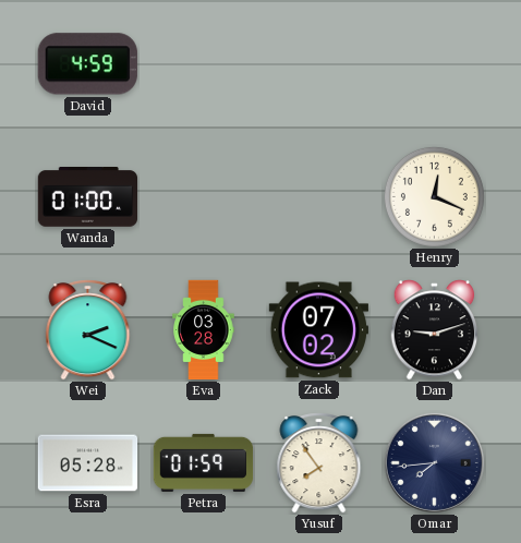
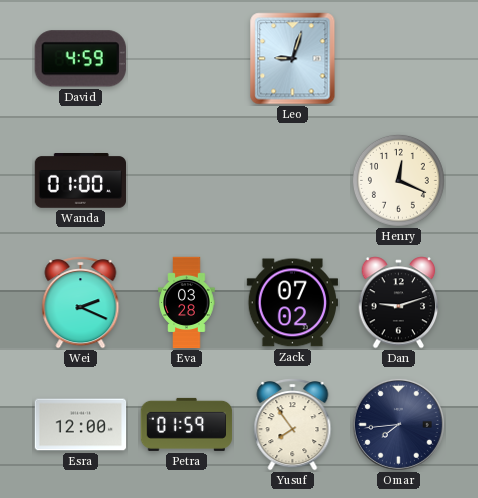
Leo: none -> 9:03
Esra: 05:28 -> 12:00
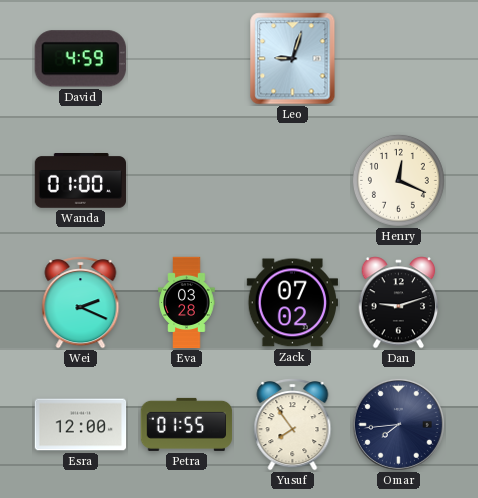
Petra: 01:59 -> 01:55
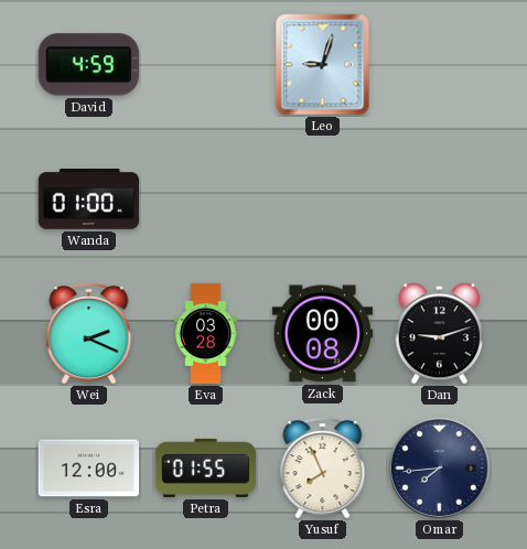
Henry: 12:19 -> none
Zack: 07:02 -> 00:08
Yusuf: 7:54 -> 7:56
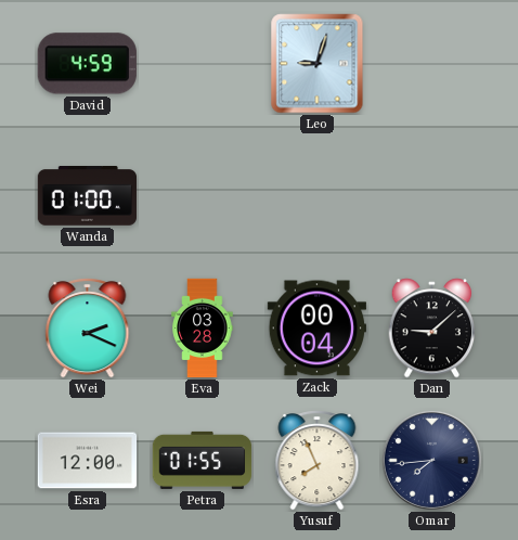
Zack: 00:08 -> 00:04
Dan: 9:12 -> 9:08
